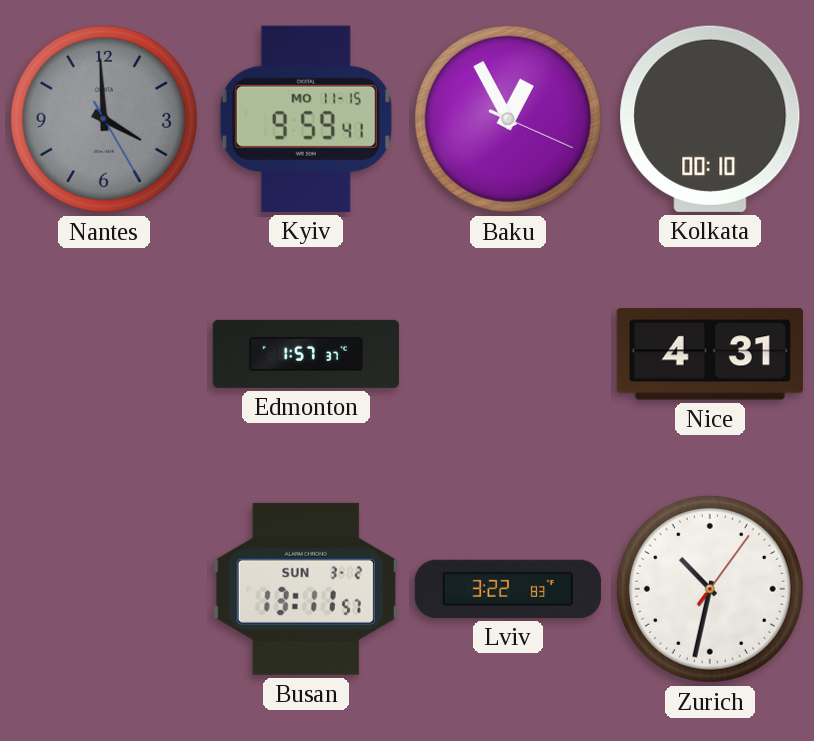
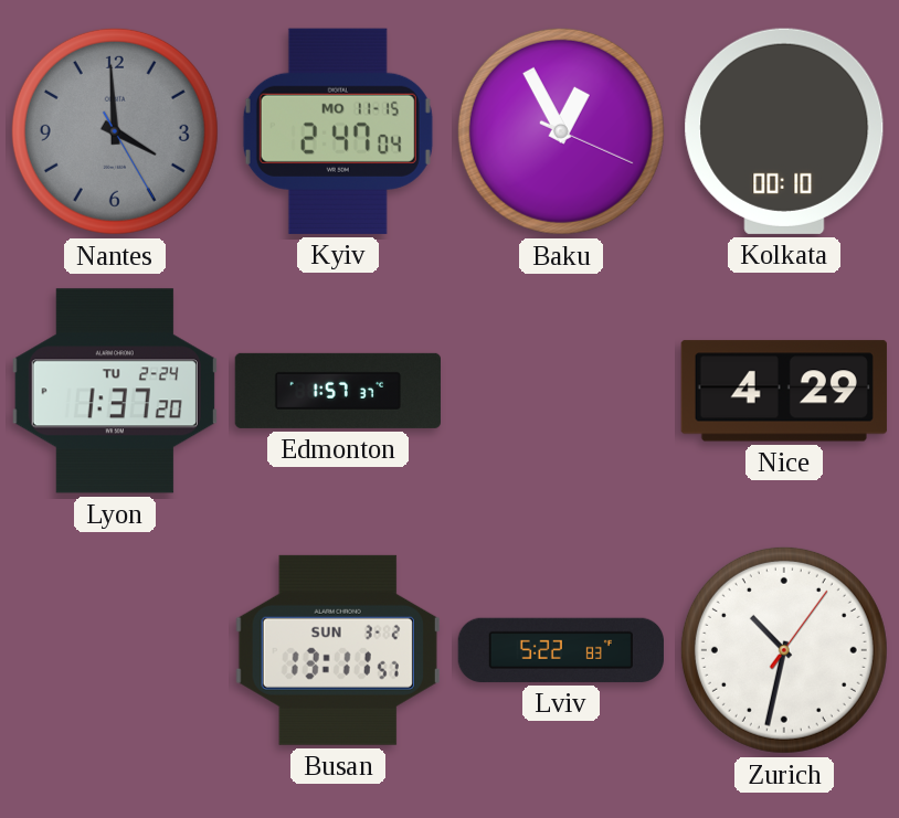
Kyiv: 9:59 -> 2:47
Lyon: none -> 1:37
Nice: 4:31 -> 4:29
Lviv: 3:22 -> 5:22
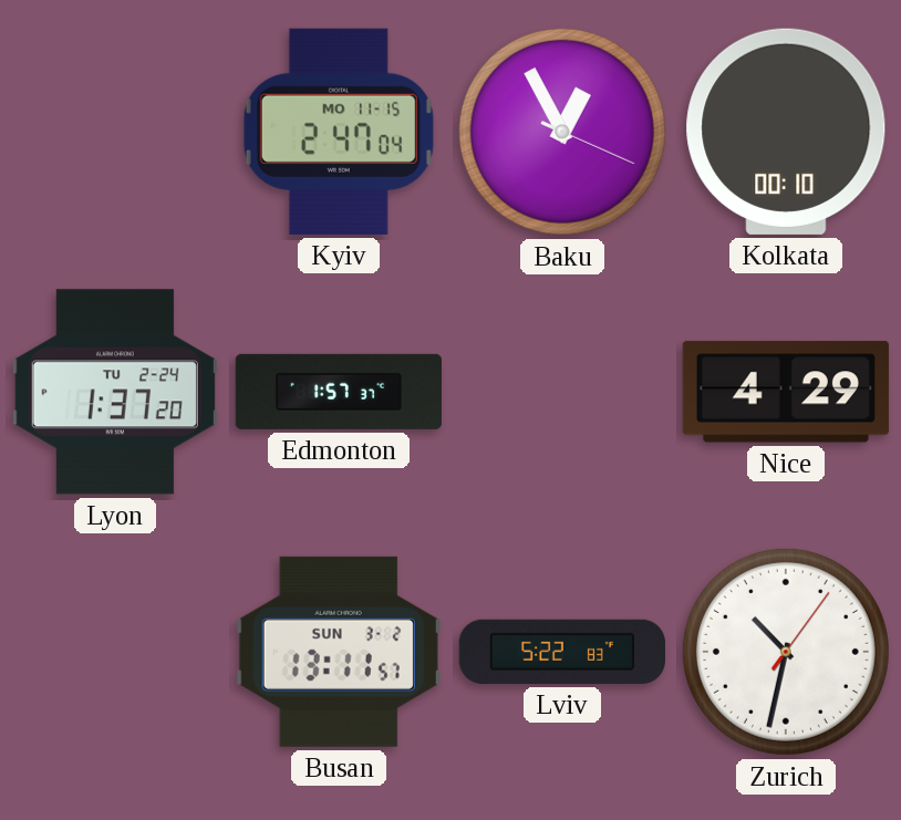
Nantes: 3:59 -> none
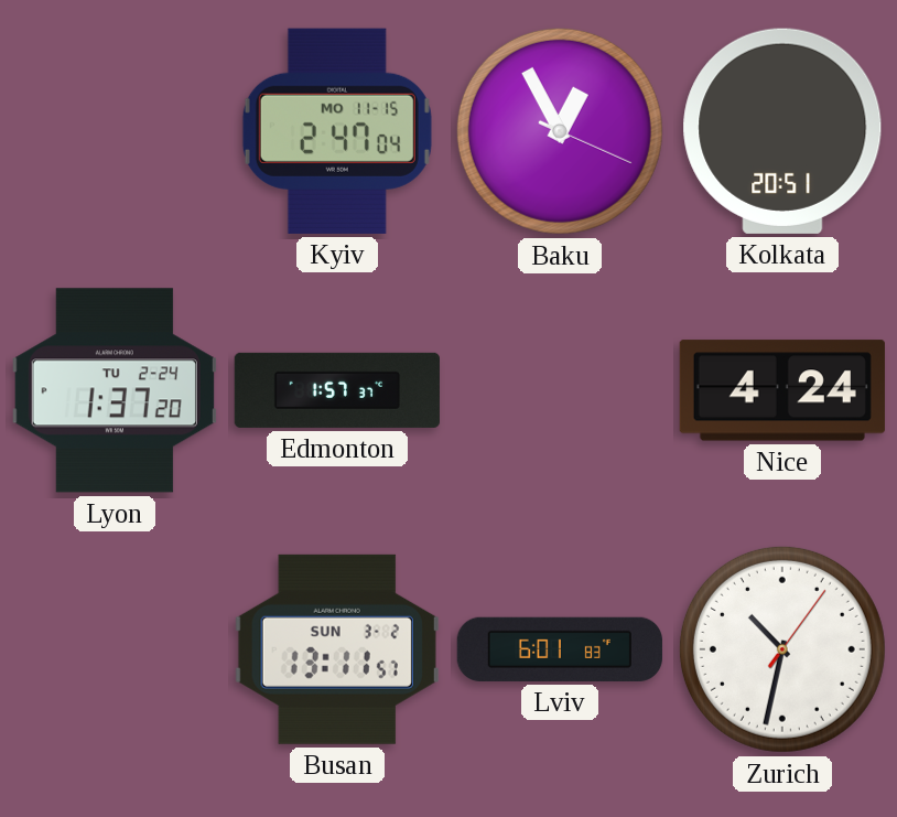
Kolkata: 00:10 -> 20:51
Nice: 4:29 -> 4:24
Lviv: 5:22 -> 6:01
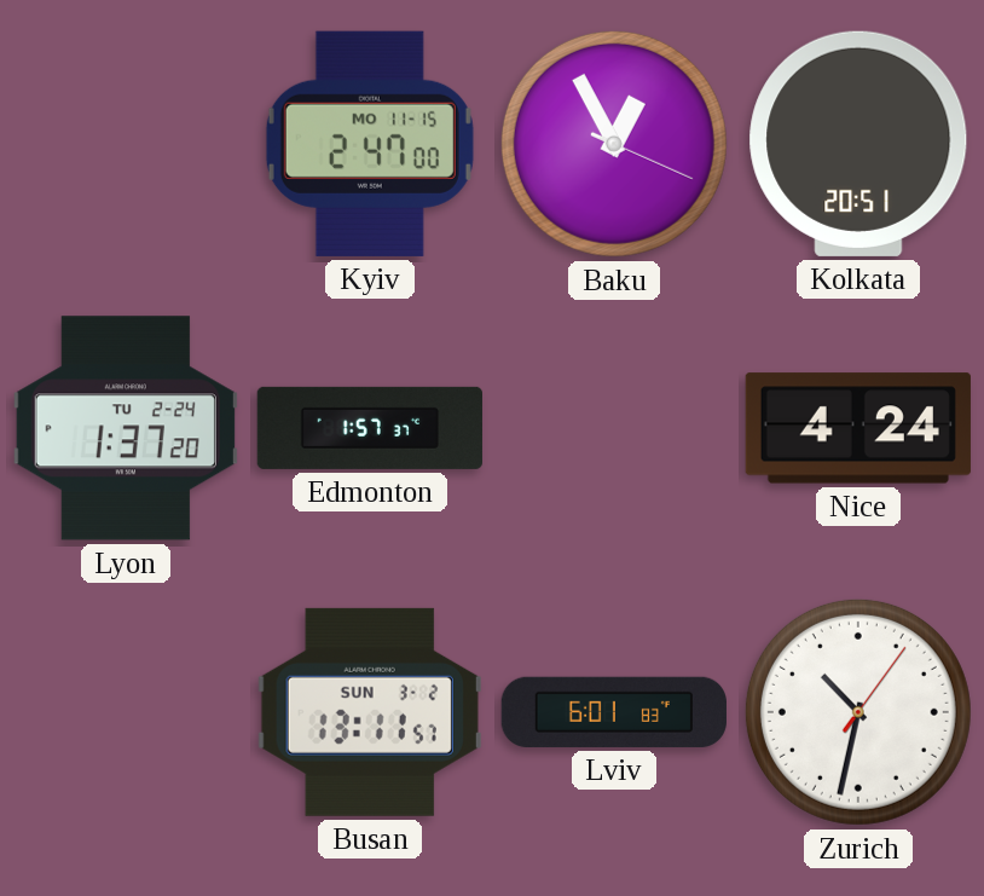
Kyiv: 2:47:04 -> 2:47:00
